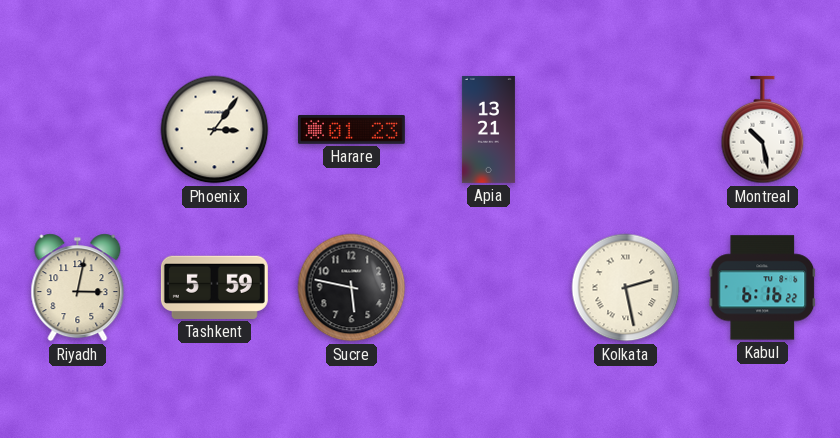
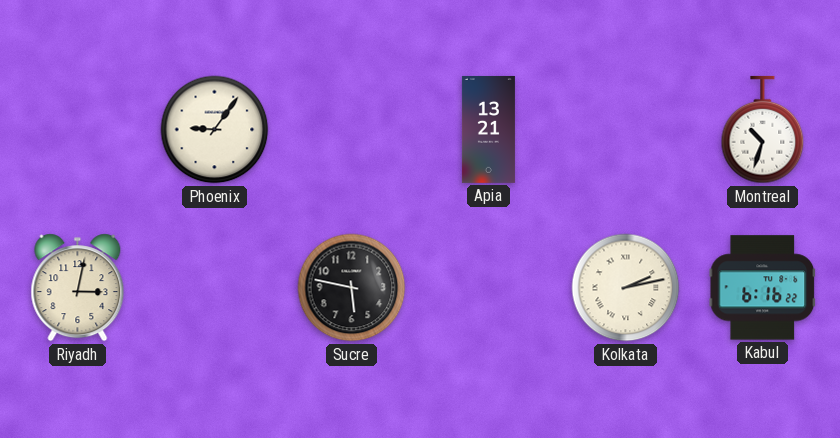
Phoenix: 3:06 -> 9:06
Harare: 01:23 -> none
Montreal: 10:28 -> 10:33
Tashkent: 5:59 -> none
Kolkata: 2:28 -> 2:13
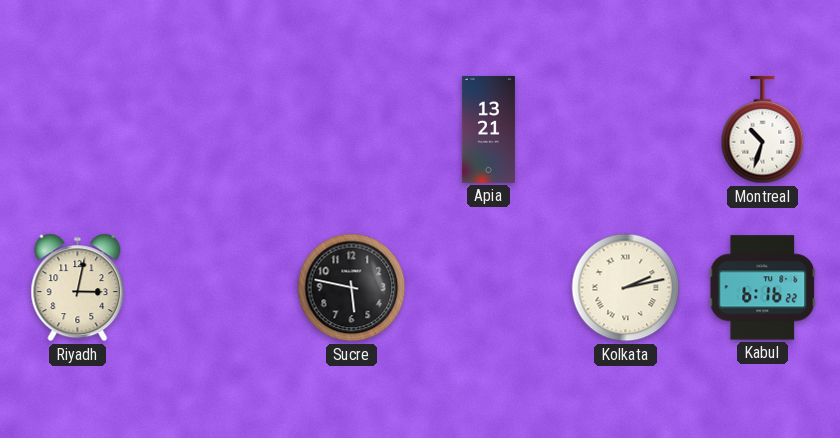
Phoenix: 9:06 -> none
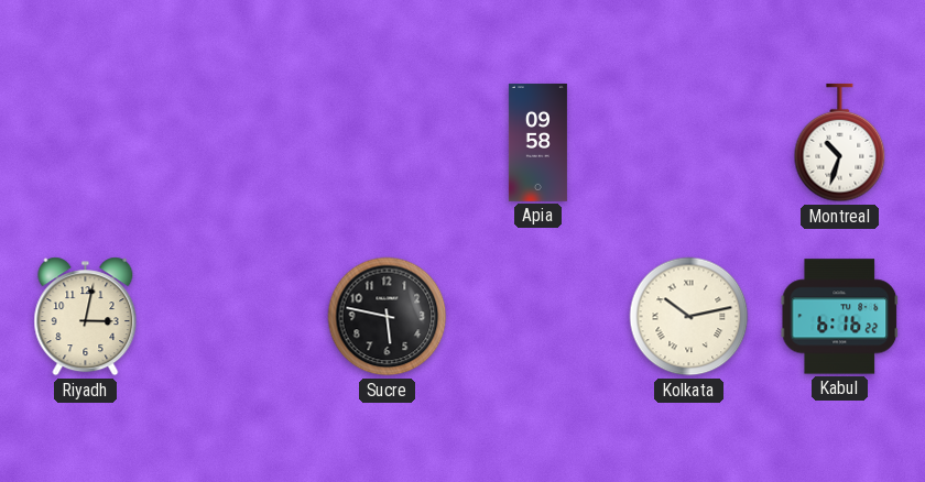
Apia: 13:21 -> 09:58
Kolkata: 2:13 -> 10:13
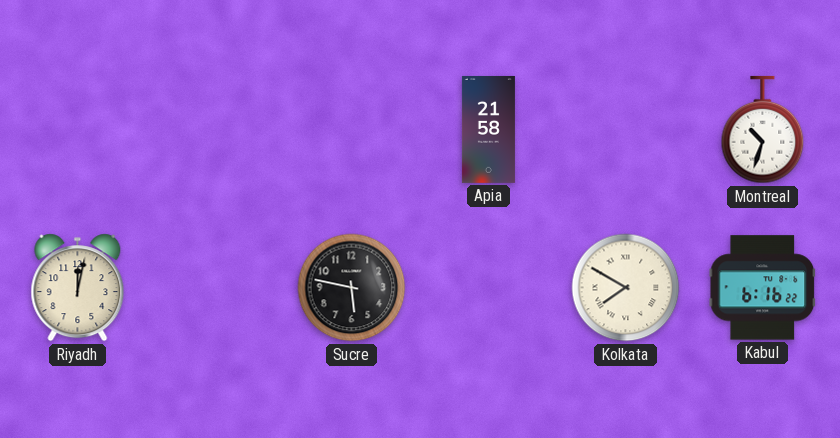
Apia: 09:58 -> 21:58
Riyadh: 3:02 -> 12:02
Kolkata: 10:13 -> 7:50
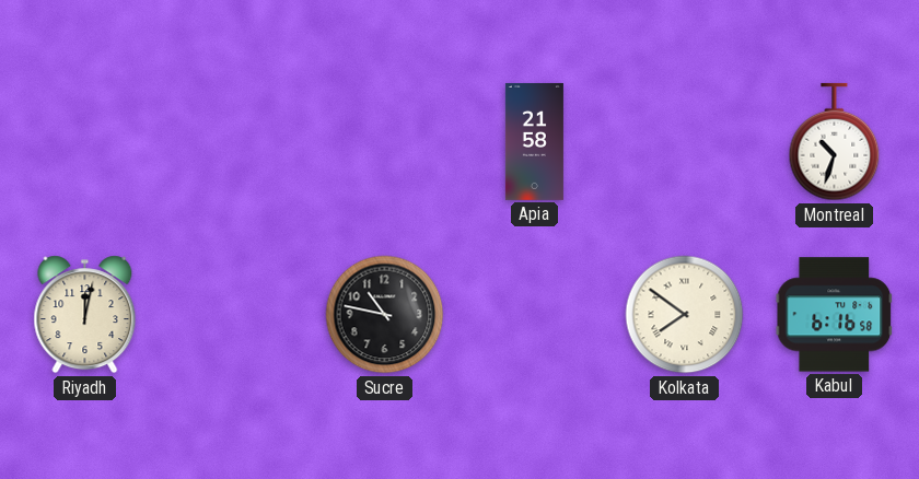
Sucre: 5:47 -> 10:47
Kolkata: 7:50 -> 7:51
Kabul: 6:16:22 -> 6:16:58
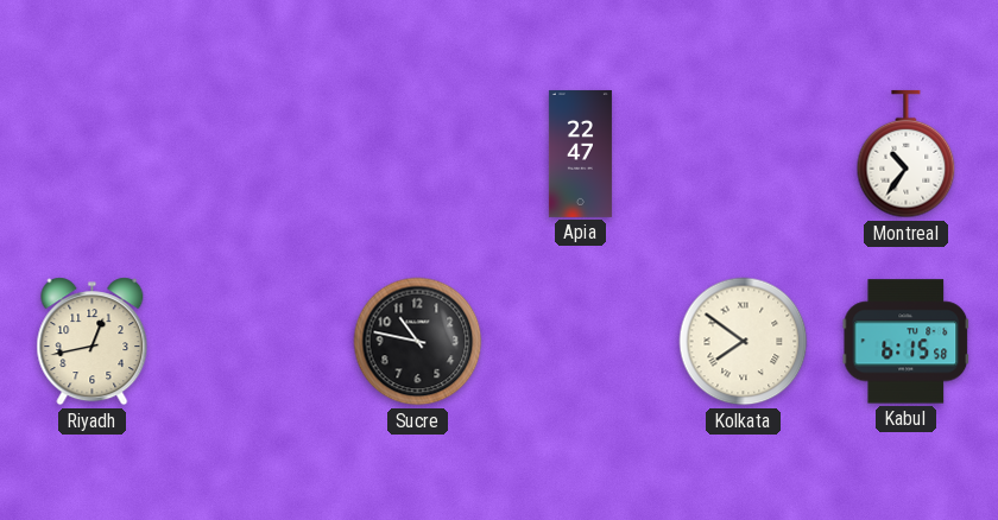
Apia: 21:58 -> 22:47
Montreal: 10:33 -> 10:36
Riyadh: 12:02 -> 12:43
Kabul: 6:16 -> 6:15
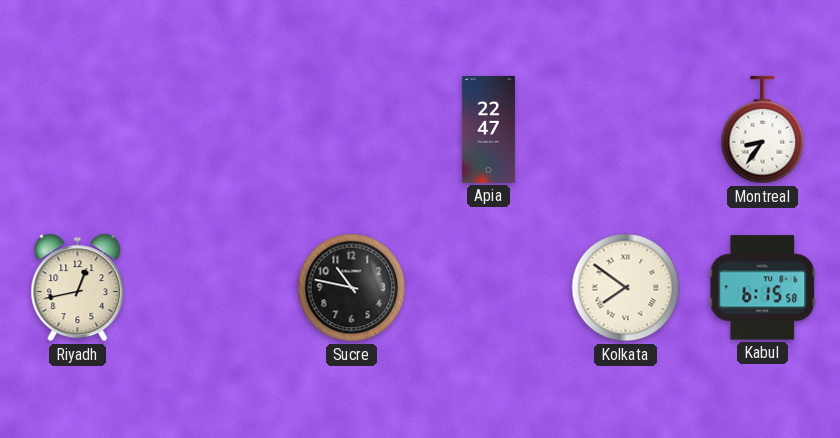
Montreal: 10:36 -> 8:36
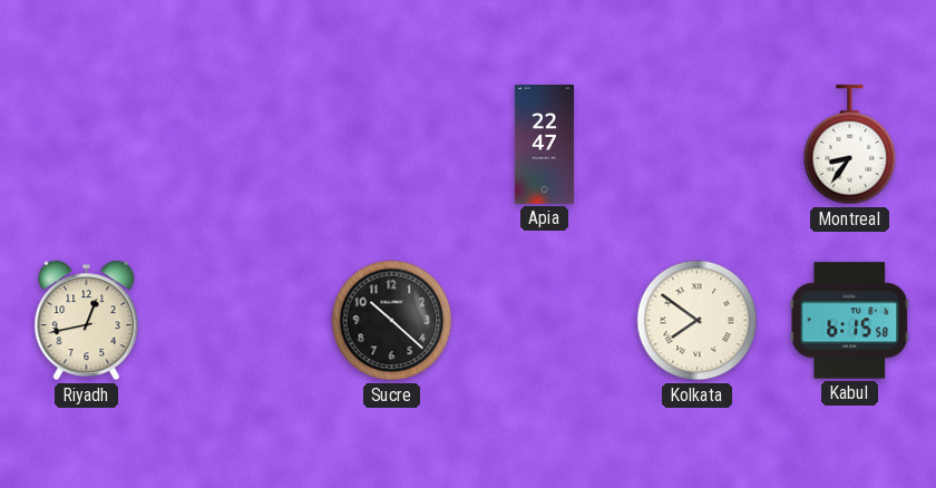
Sucre: 10:47 -> 10:22
